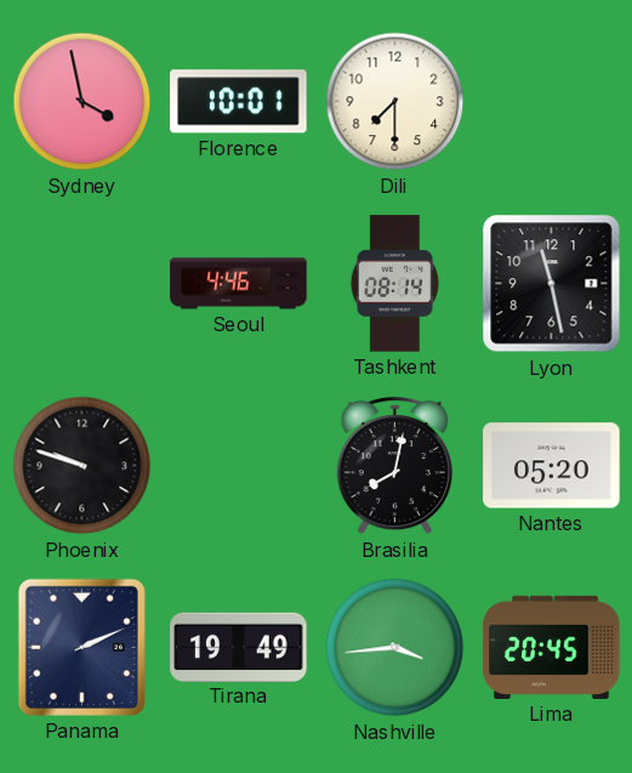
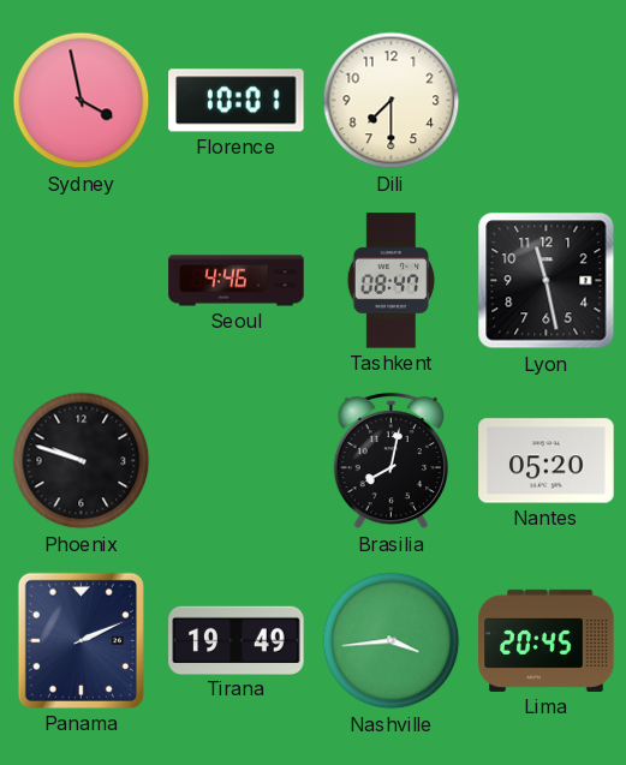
Tashkent: 08:14 -> 08:47
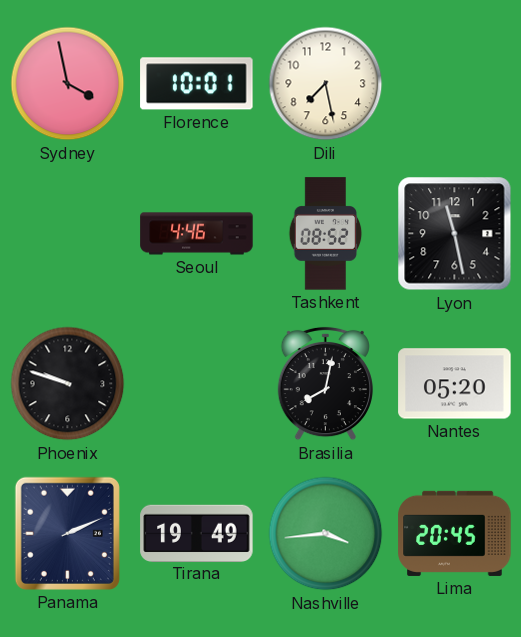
Dili: 7:30 -> 7:28
Tashkent: 08:47 -> 08:52
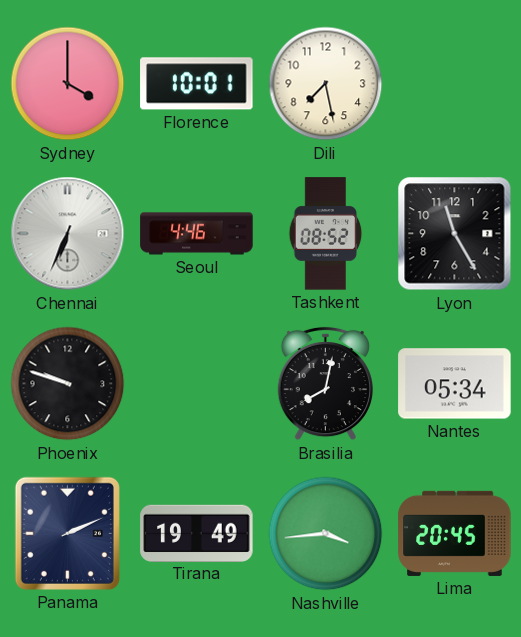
Sydney: 3:58 -> 4:00
Chennai: none -> 6:34
Lyon: 11:28 -> 11:25
Nantes: 05:20 -> 05:34
